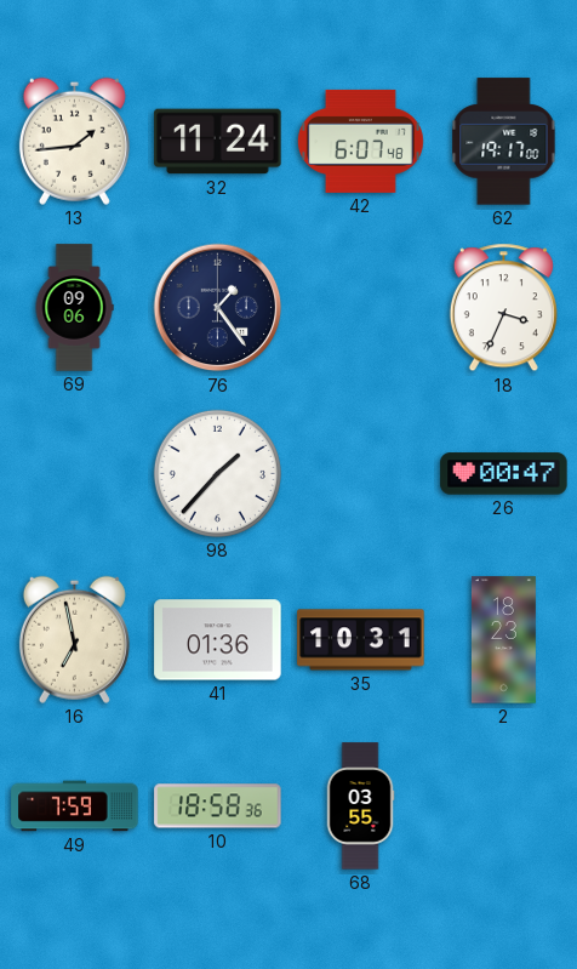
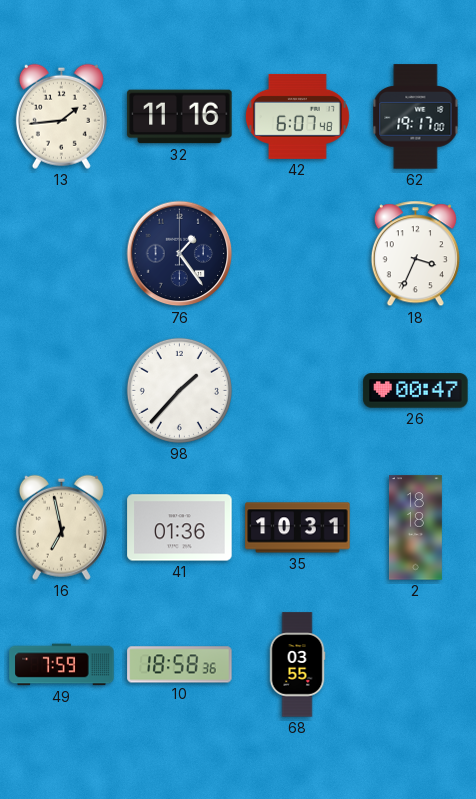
32: 11:24 -> 11:16
69: 09:06 -> none
2: 18:23 -> 18:18
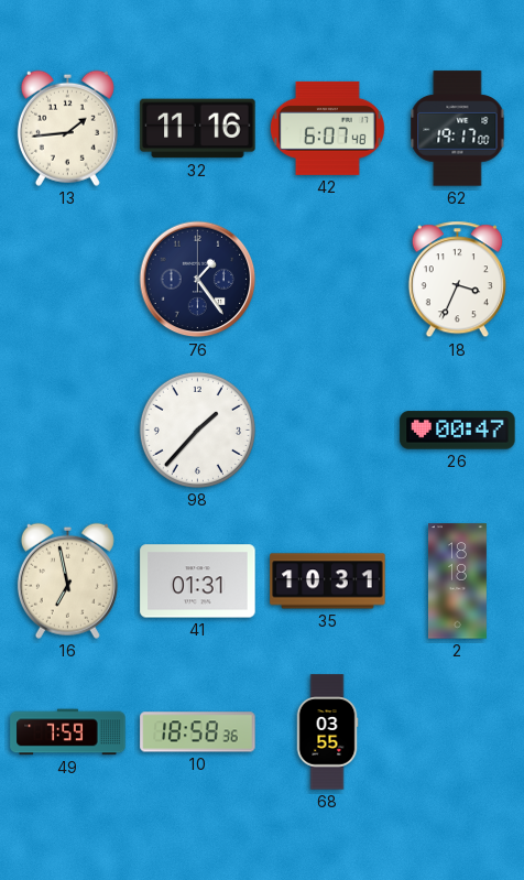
41: 01:36 -> 01:31
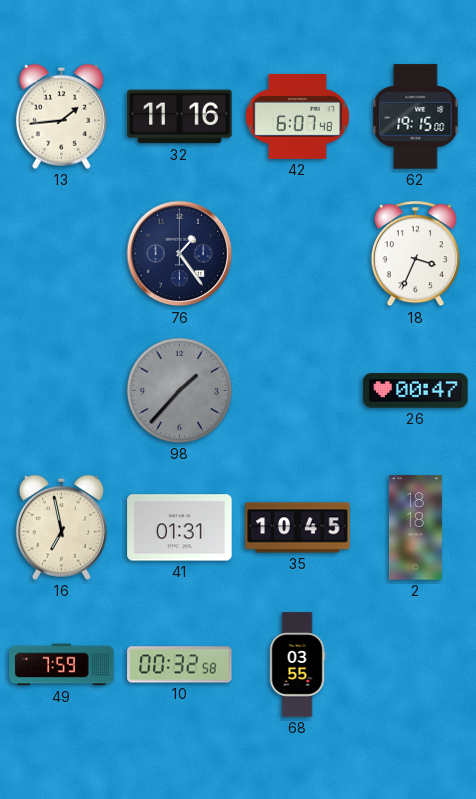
62: 19:17 -> 19:15
98 dial: white -> grey
35: 10:31 -> 10:45
10: 18:58 -> 00:32
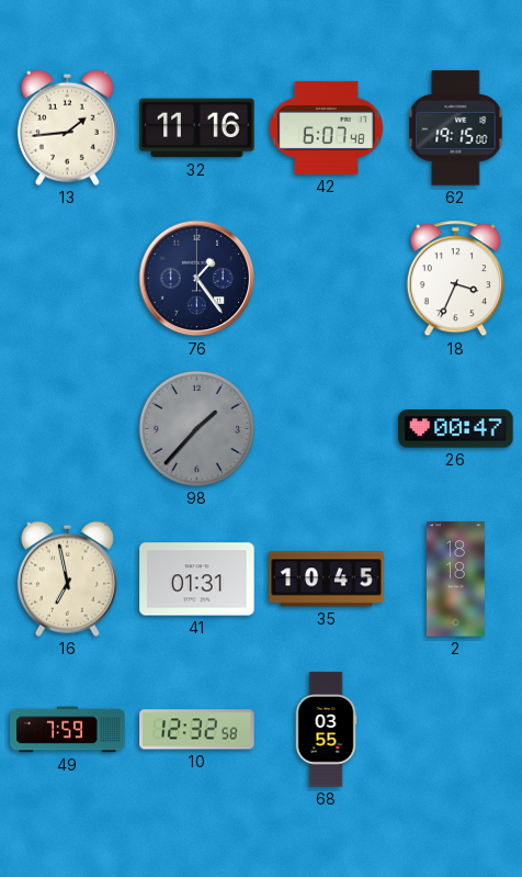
10: 00:32 -> 12:32
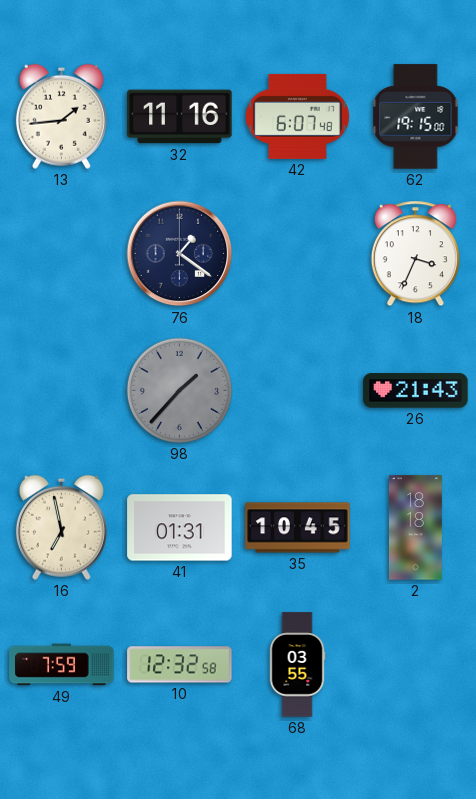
76: 1:24 -> 1:21
26: 00:47 -> 21:43
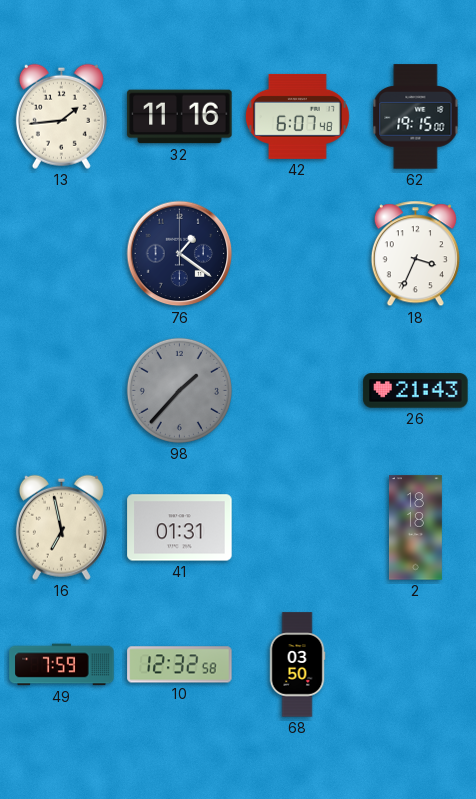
35: 10:45 -> none
68: 03:55 -> 03:50
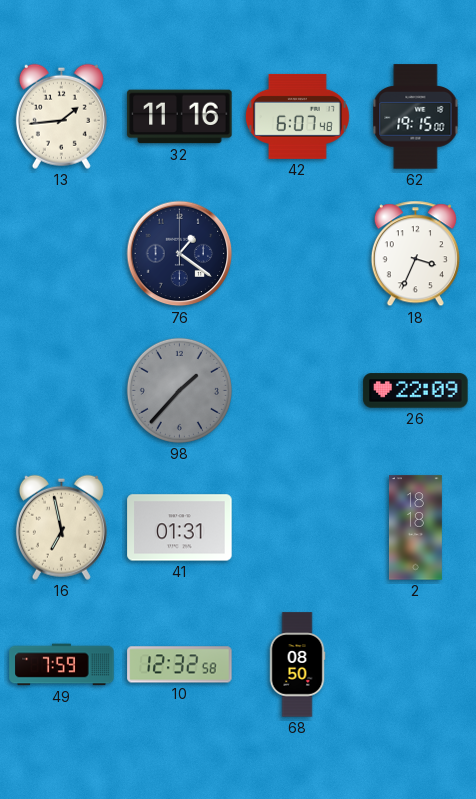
26: 21:43 -> 22:09
68: 03:50 -> 08:50
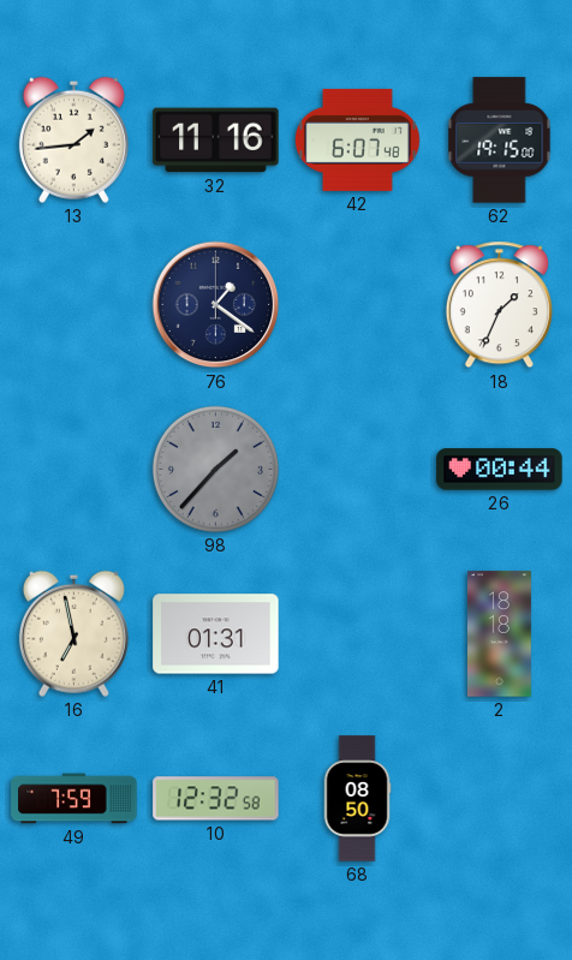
18: 3:34 -> 1:34
26: 22:09 -> 00:44
